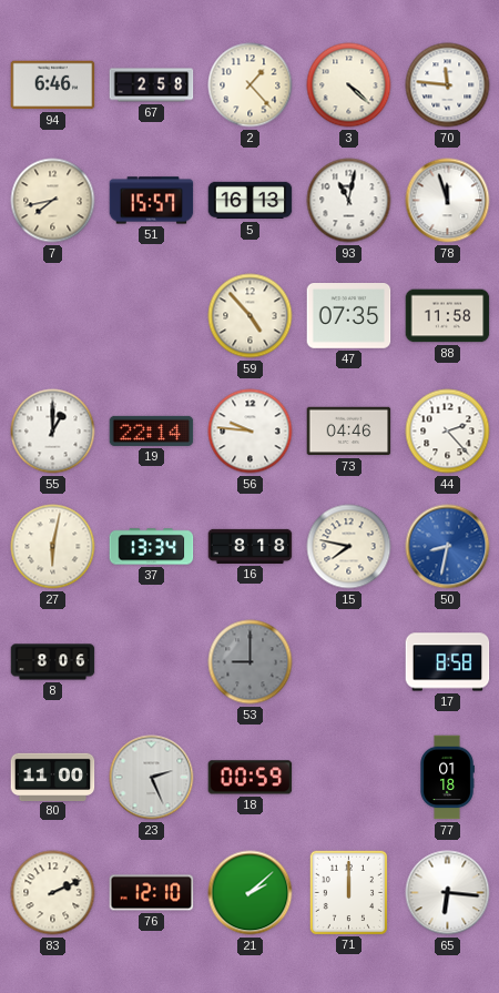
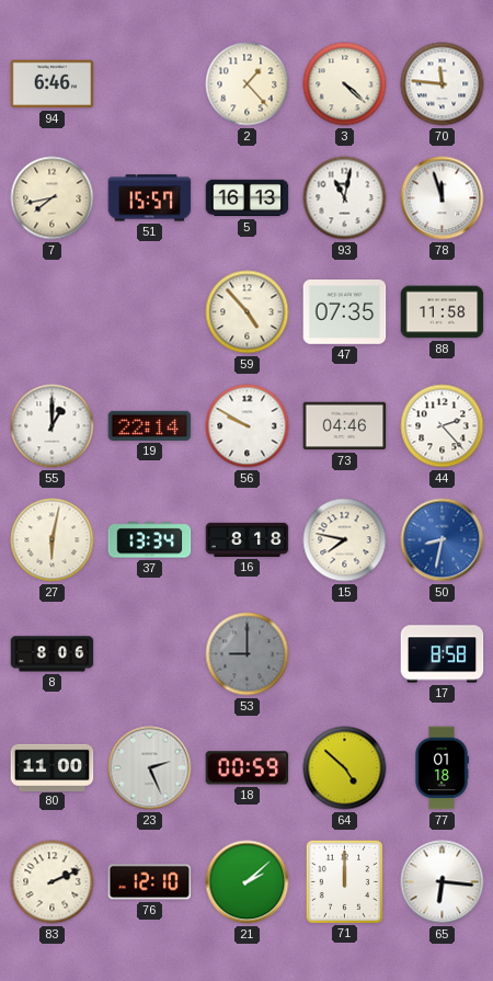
67: 2:58 -> none
56: 9:46 -> 9:50
64: none -> 4:52
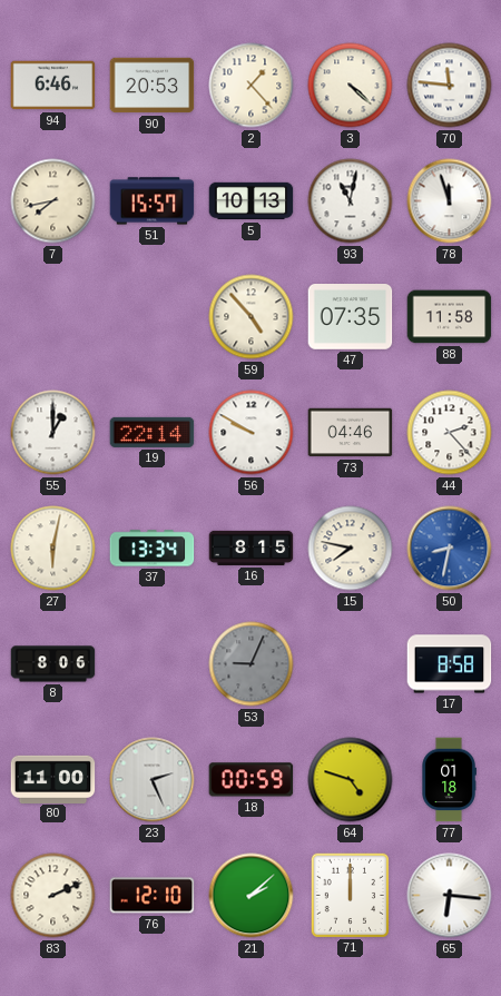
90: none -> 20:53
5: 16:13 -> 10:13
16: 8:18 -> 8:15
53: 9:00 -> 9:04
64: 4:52 -> 4:48
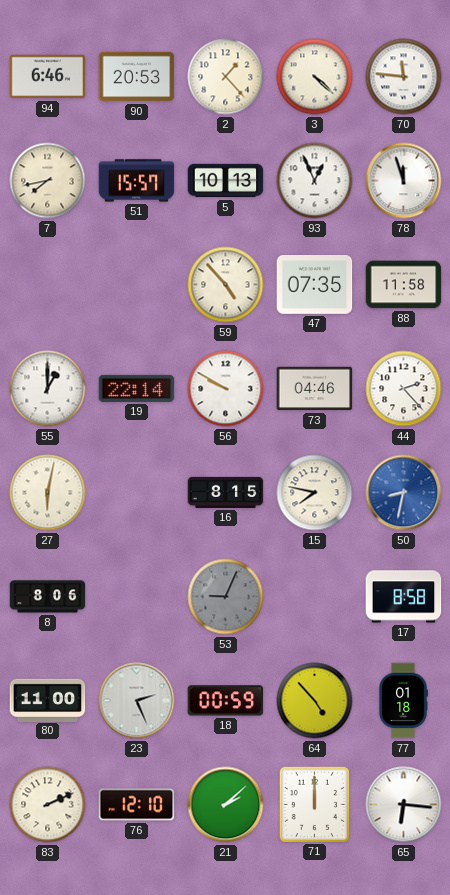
93: 11:02 -> 12:56
37: 13:34 -> none
64: 4:48 -> 4:53
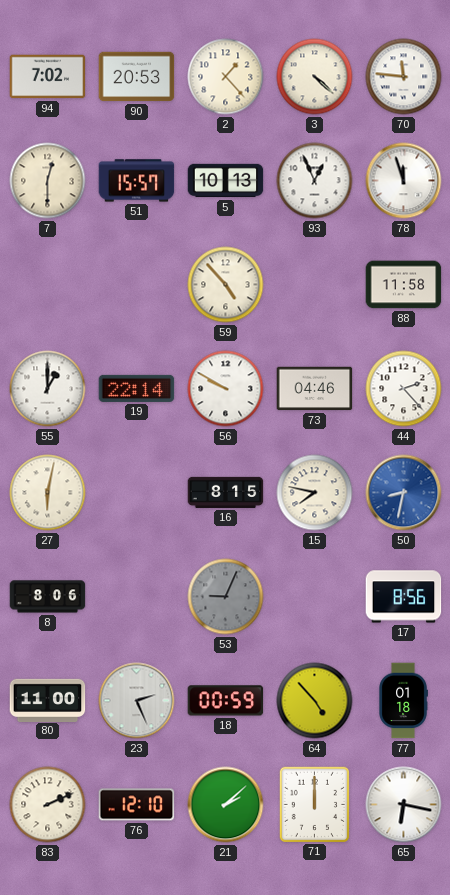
94: 6:46 -> 7:02
7: 7:43 -> 12:30
47: 07:35 -> none
17: 8:58 -> 8:56
65: 6:16 -> 6:17
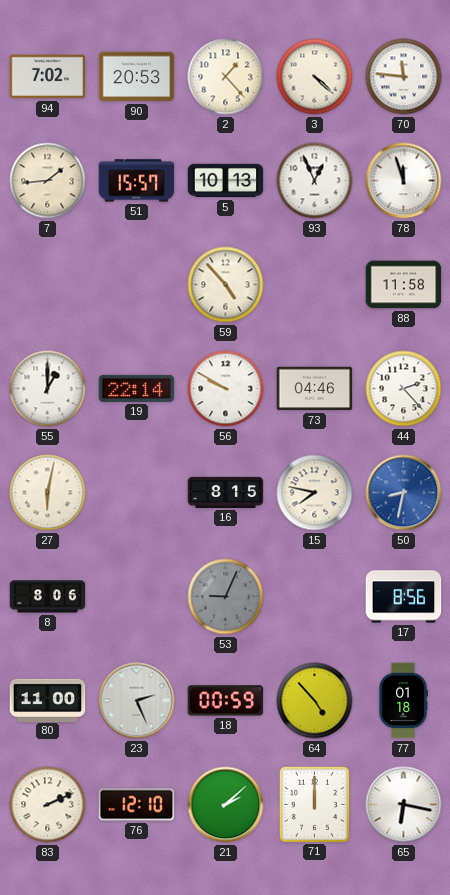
7: 12:30 -> 1:44
